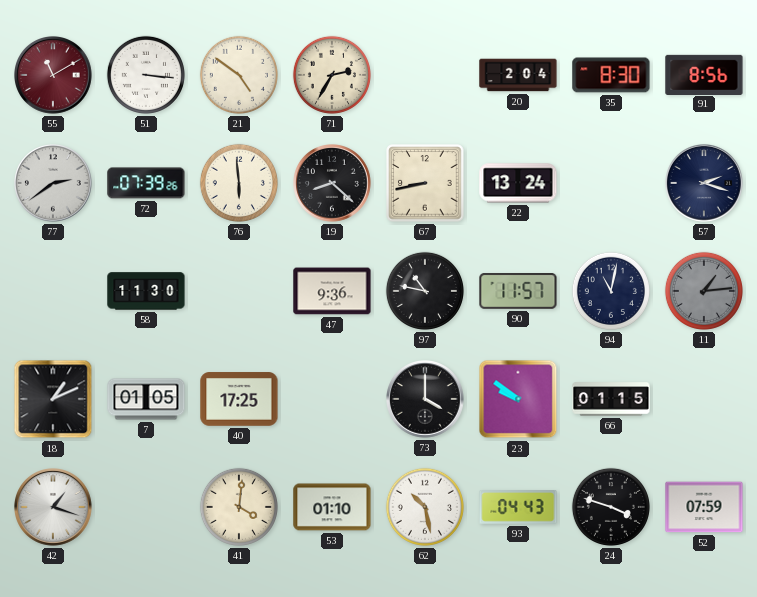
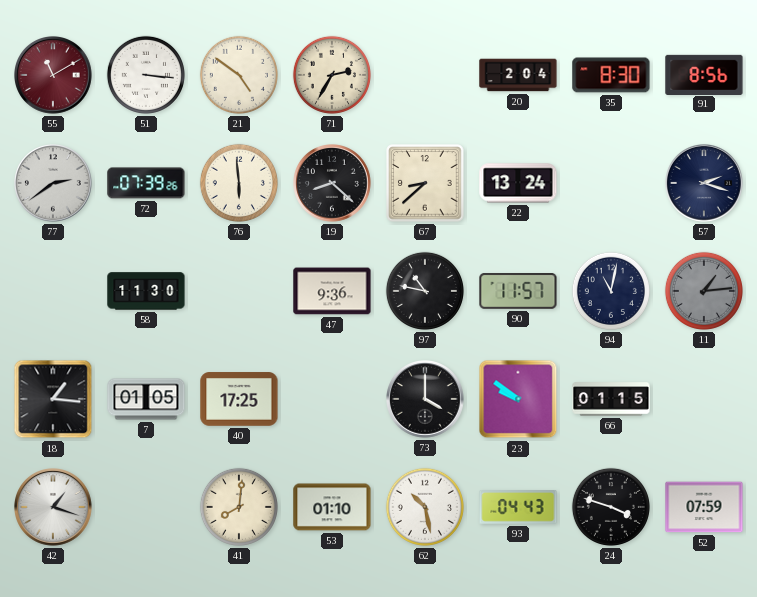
67: 8:43 -> 8:38
18: 1:11 -> 1:16
41: 4:01 -> 8:01
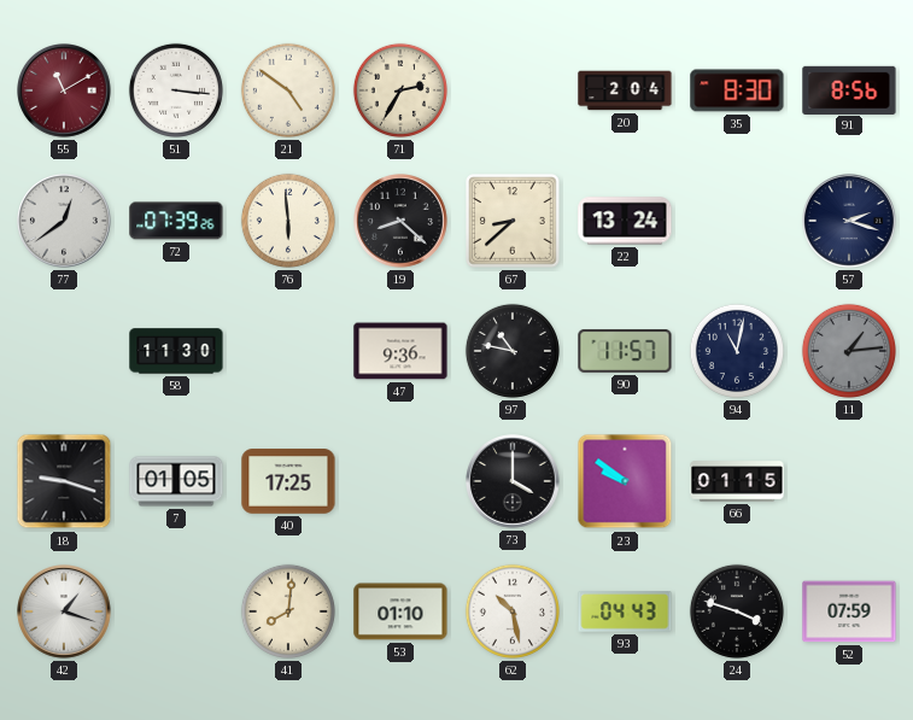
77: 2:39 -> 12:39
18: 1:16 -> 9:18
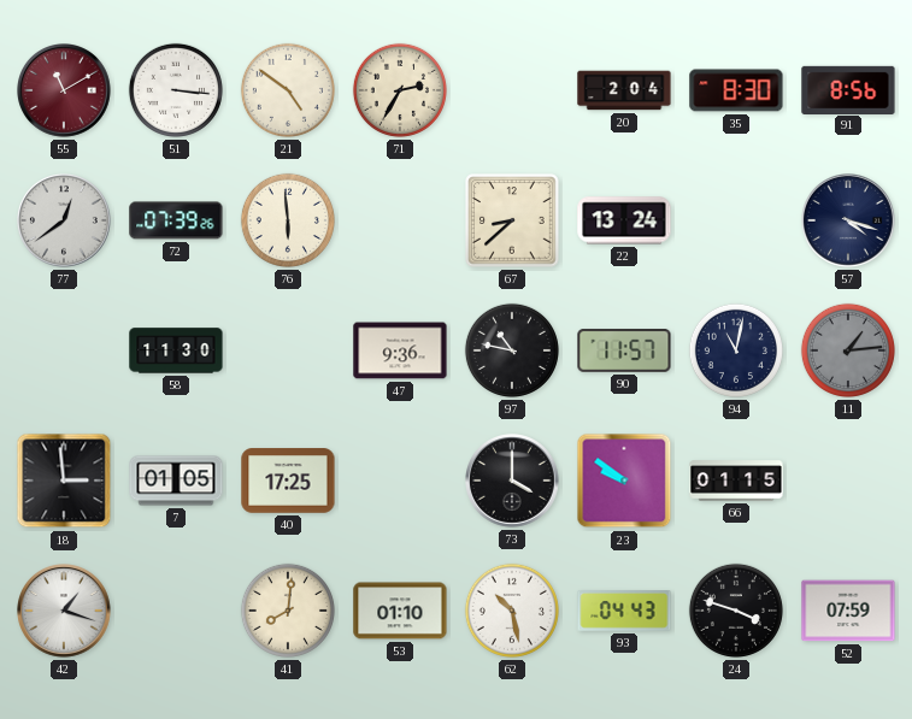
19: 8:22 -> none
57: 2:18 -> 4:18
18: 9:18 -> 2:59
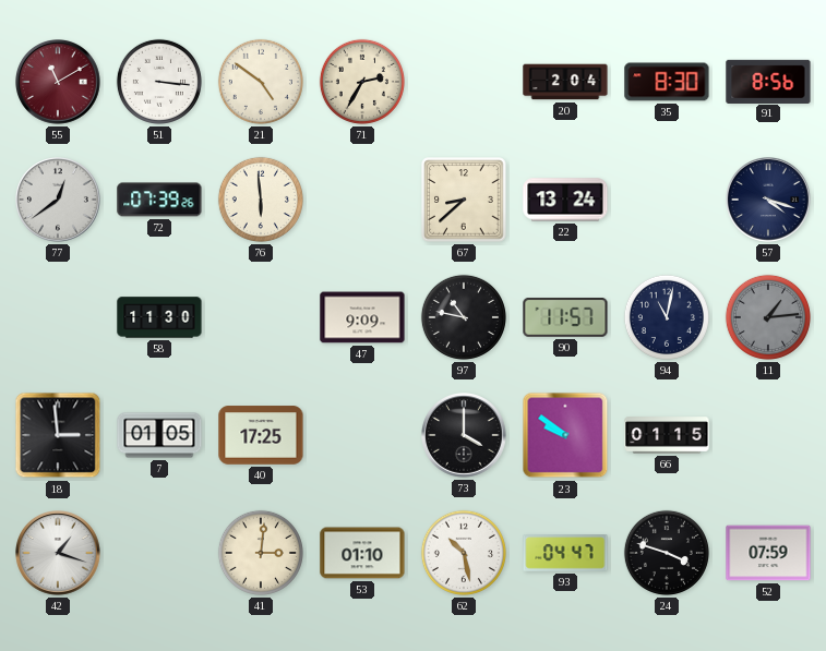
47: 9:36 -> 9:09
41: 8:01 -> 3:01
93: 04:43 -> 04:47
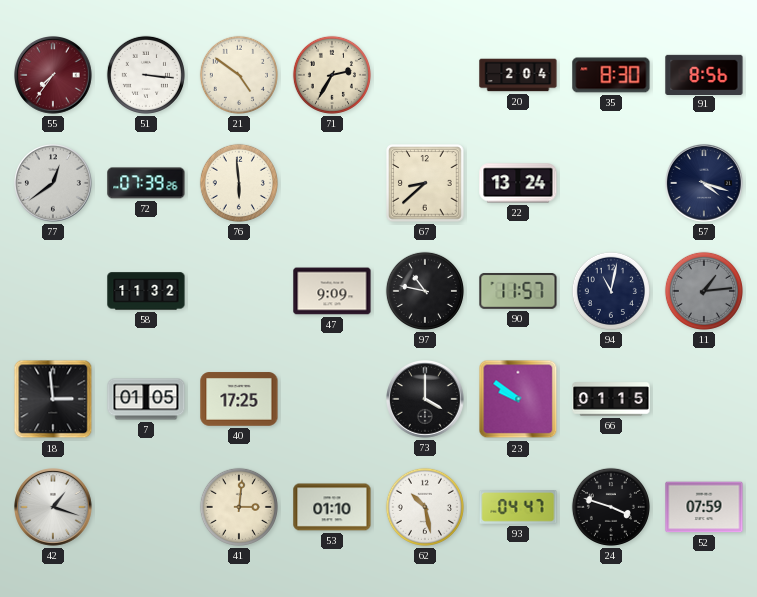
55: 11:10 -> 7:36
58: 11:30 -> 11:32
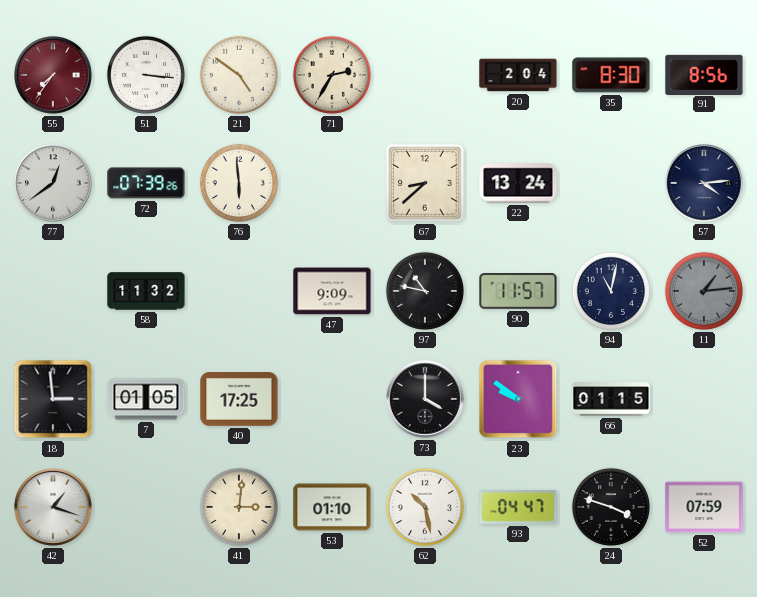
57: 4:18 -> 4:14
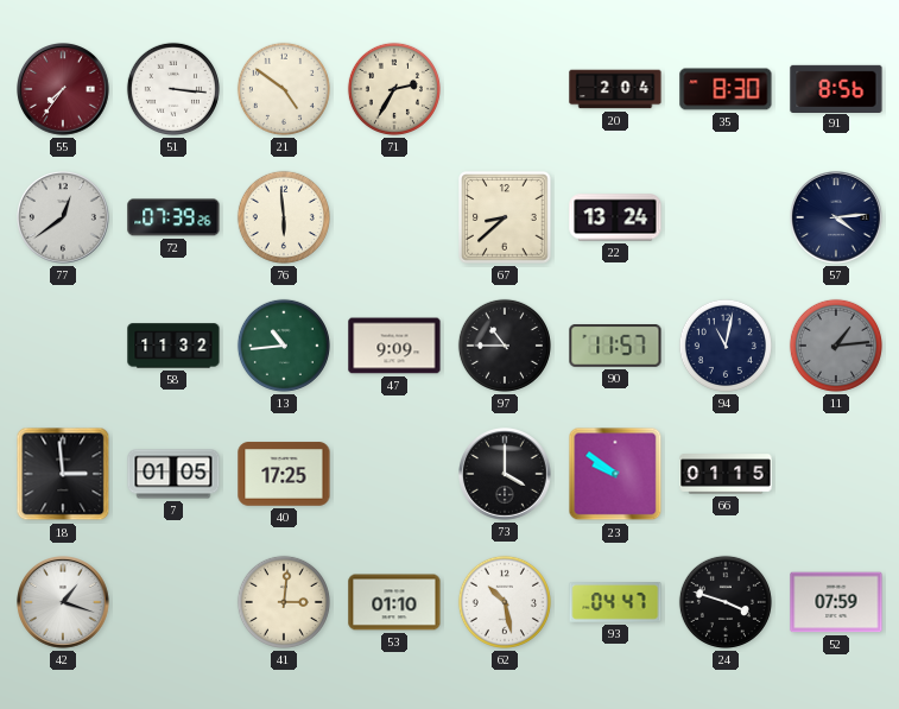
13: none -> 10:44
97: 10:47 -> 10:45
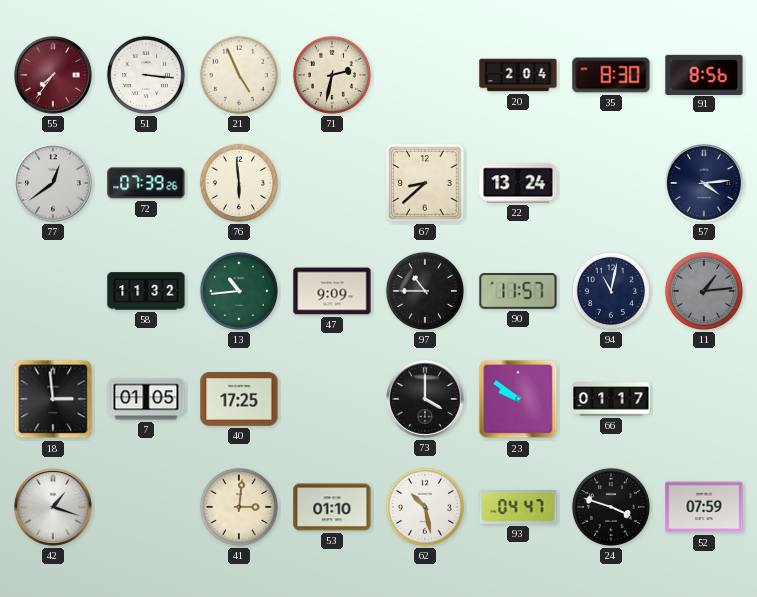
21: 4:51 -> 4:56
71: 2:35 -> 2:32
66: 01:15 -> 01:17
